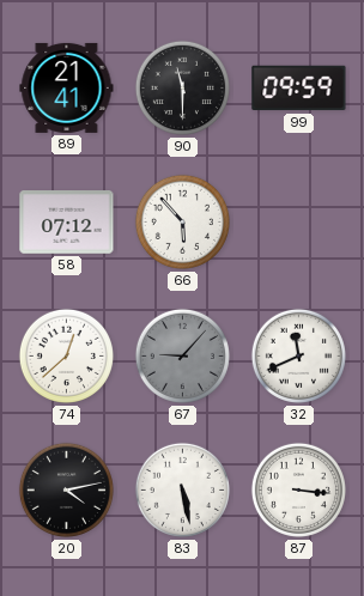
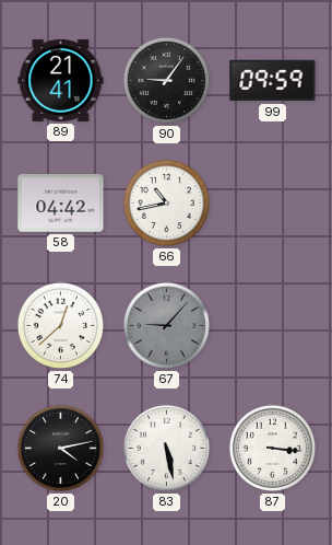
90: 11:30 -> 9:06
58: 07:12 -> 04:42
66: 5:53 -> 10:43
32: 11:41 -> none
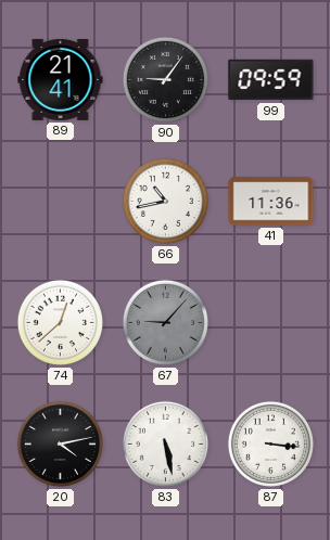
58: 04:42 -> none
41: none -> 11:36
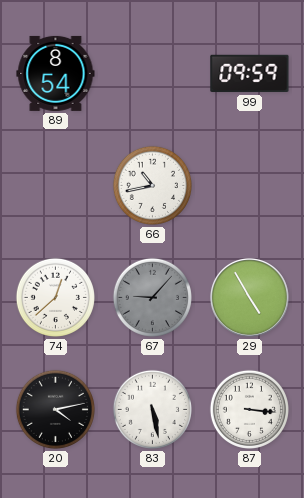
89: 21:41 -> 8:54
90: 9:06 -> none
41: 11:36 -> none
29: none -> 4:55
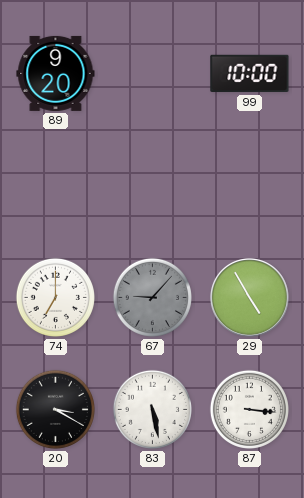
89: 8:54 -> 9:20
99: 09:59 -> 10:00
66: 10:43 -> none
74: 12:38 -> 7:00
20: 4:13 -> 3:20
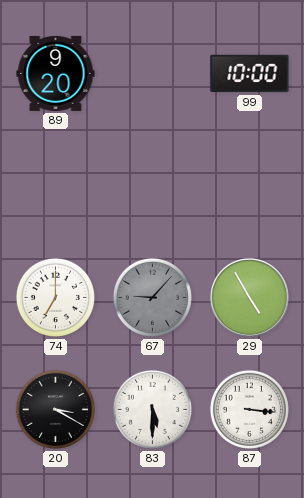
83: 5:28 -> 5:30
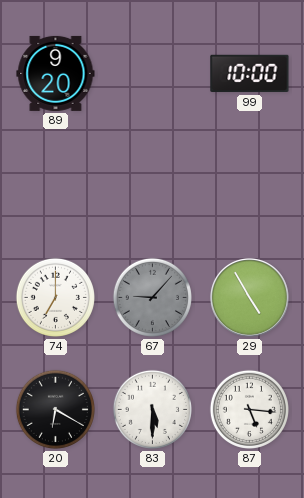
20: 3:20 -> 6:20
87: 3:16 -> 5:16
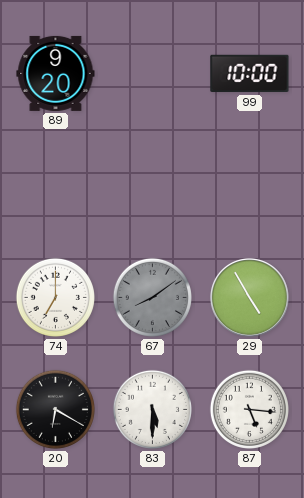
67: 9:07 -> 8:09
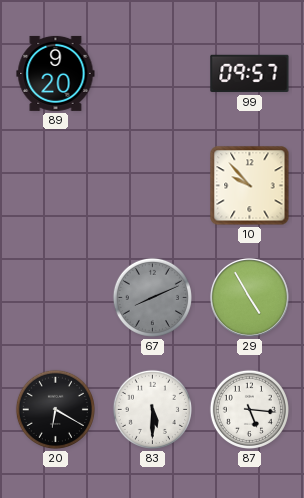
99: 10:00 -> 09:57
10: none -> 9:53
74: 7:00 -> none
67: 8:09 -> 8:11
